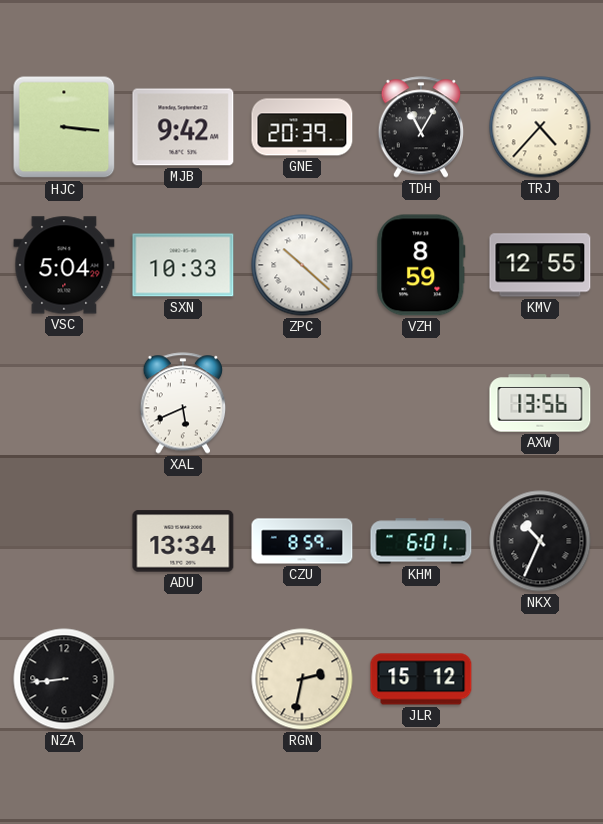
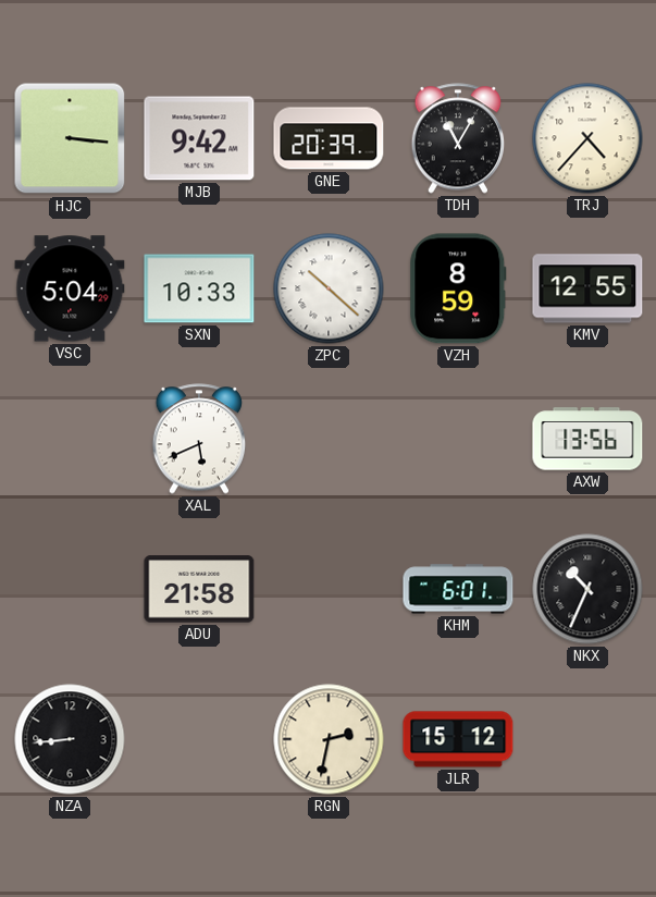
ADU: 13:34 -> 21:58
CZU: 8:59 -> none
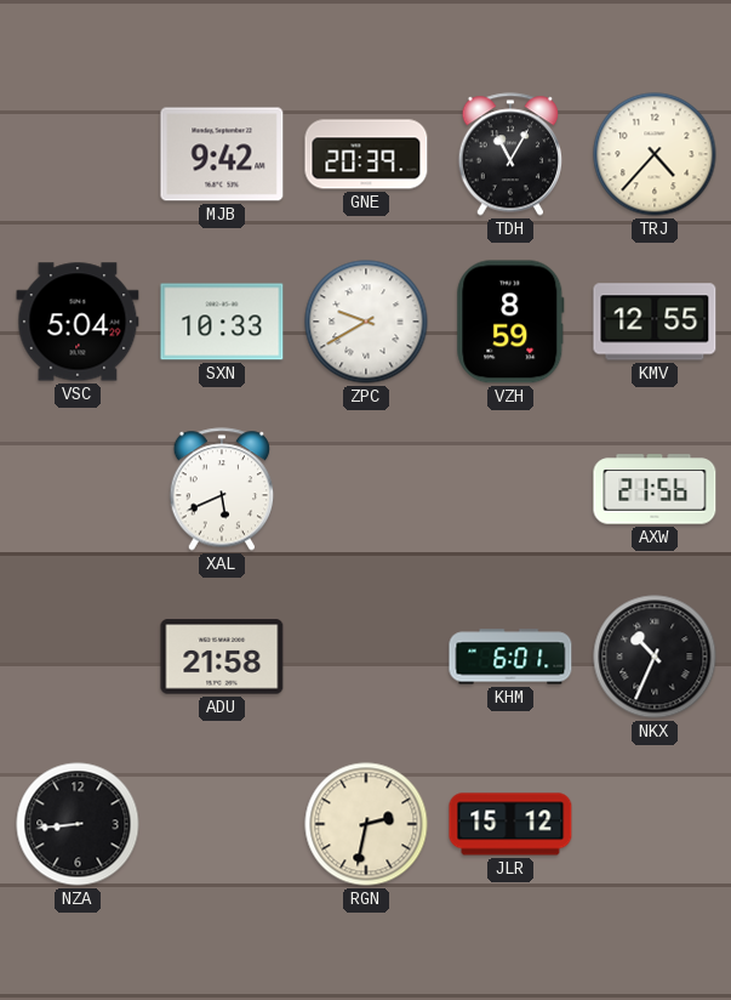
HJC: 3:16 -> none
ZPC: 10:22 -> 9:40
AXW: 13:56 -> 21:56
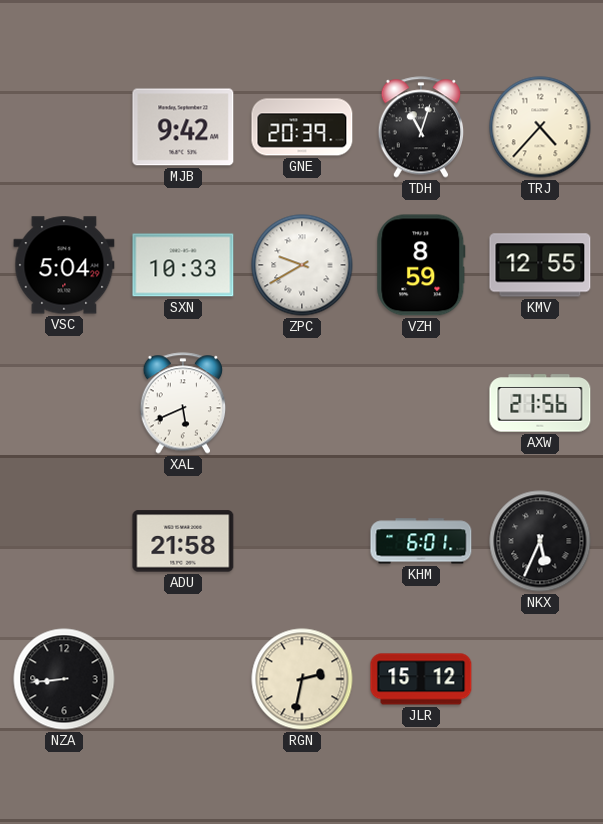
TDH: 11:05 -> 11:03
NKX: 10:34 -> 5:34
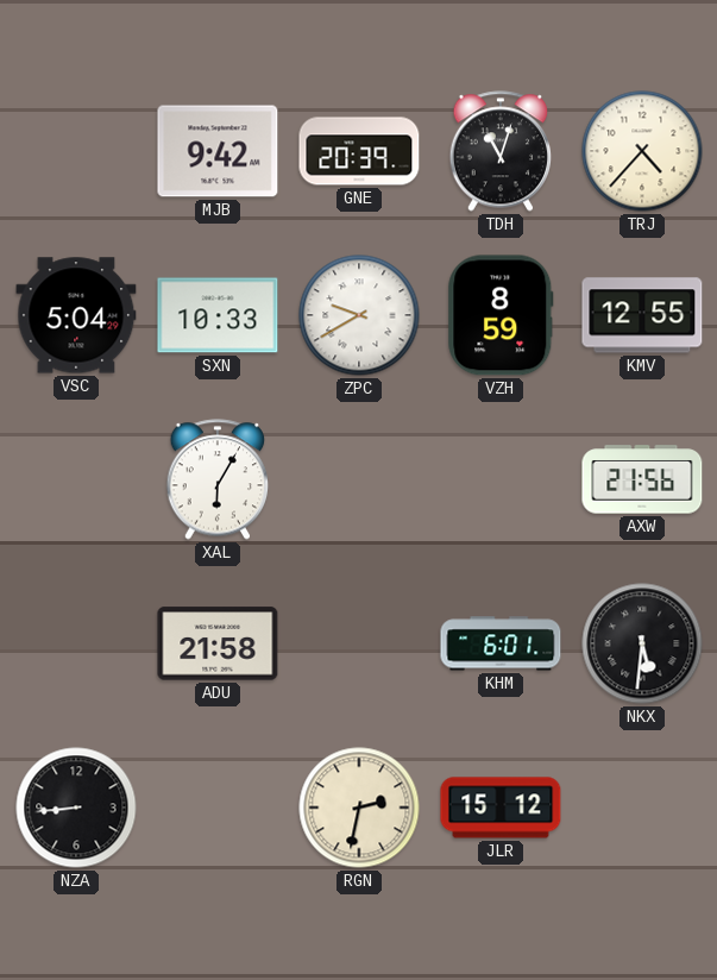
XAL: 5:41 -> 6:05
NKX: 5:34 -> 5:31
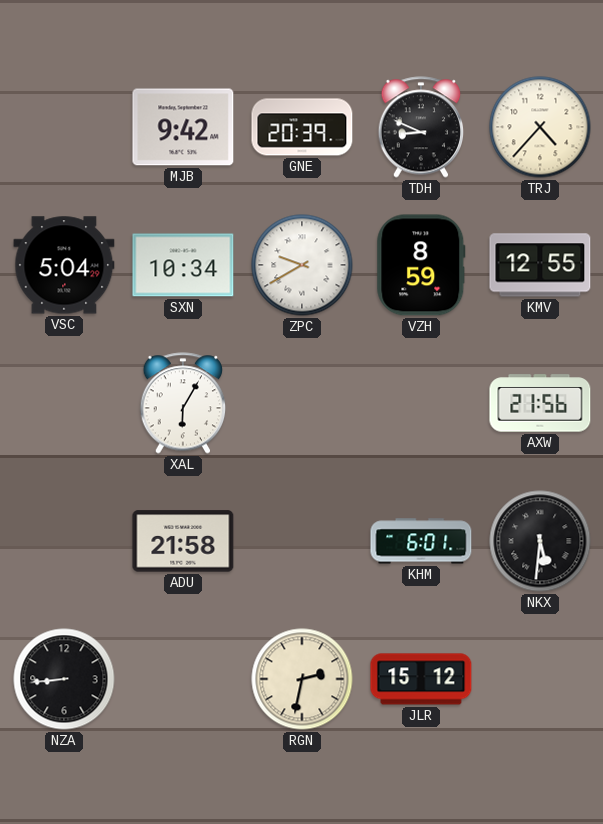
TDH: 11:03 -> 8:49
SXN: 10:33 -> 10:34
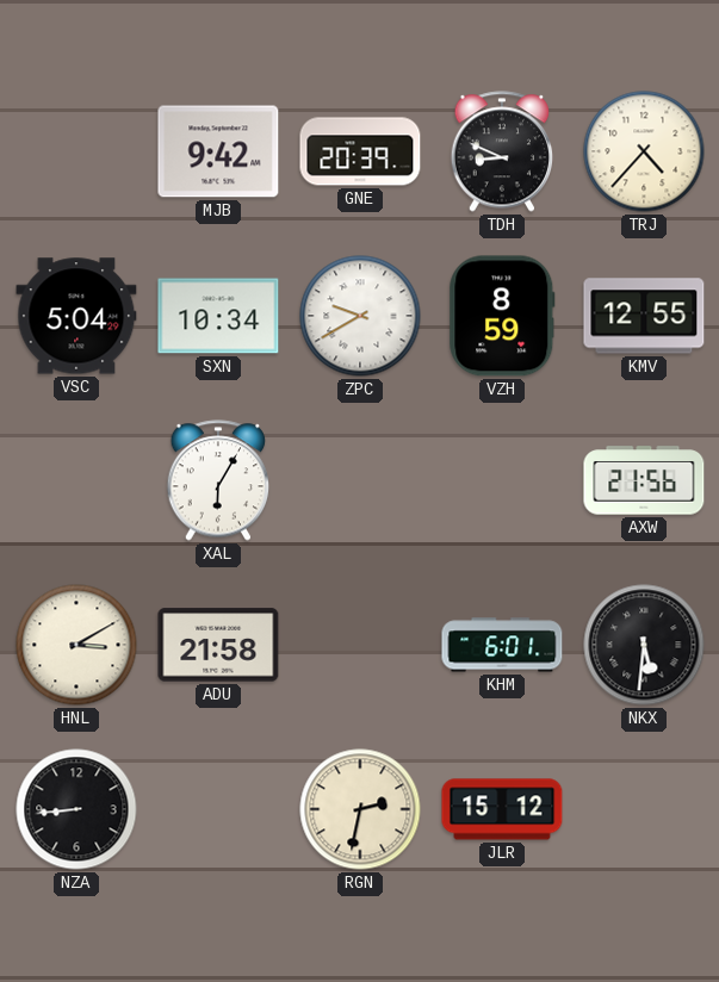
HNL: none -> 3:10
